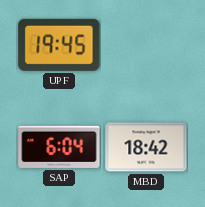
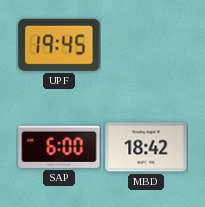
SAP: 6:04 -> 6:00
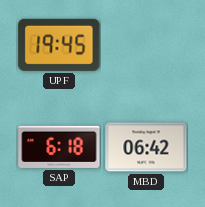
SAP: 6:00 -> 6:18
MBD: 18:42 -> 06:42
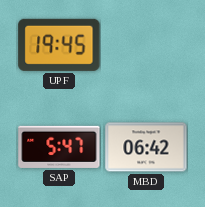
SAP: 6:18 -> 5:47
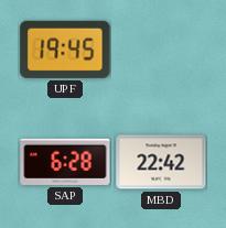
SAP: 5:47 -> 6:28
MBD: 06:42 -> 22:42
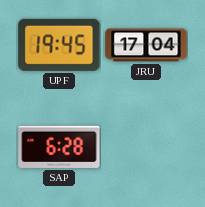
JRU: none -> 17:04
MBD: 22:42 -> none
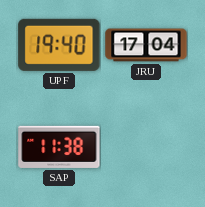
UPF: 19:45 -> 19:40
SAP: 6:28 -> 11:38
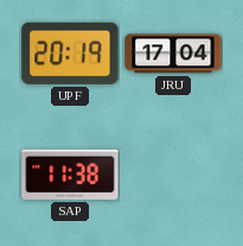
UPF: 19:40 -> 20:19
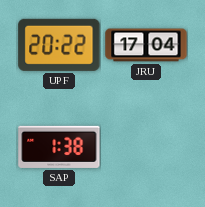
UPF: 20:19 -> 20:22
SAP: 11:38 -> 1:38
